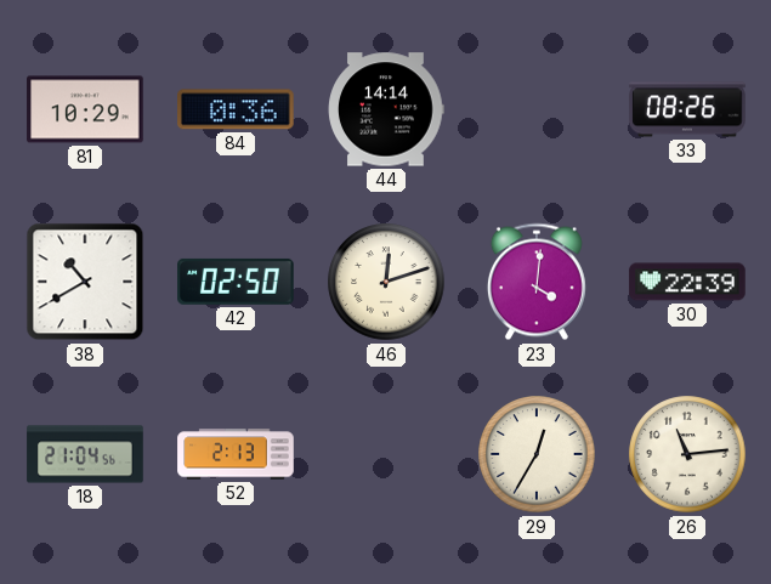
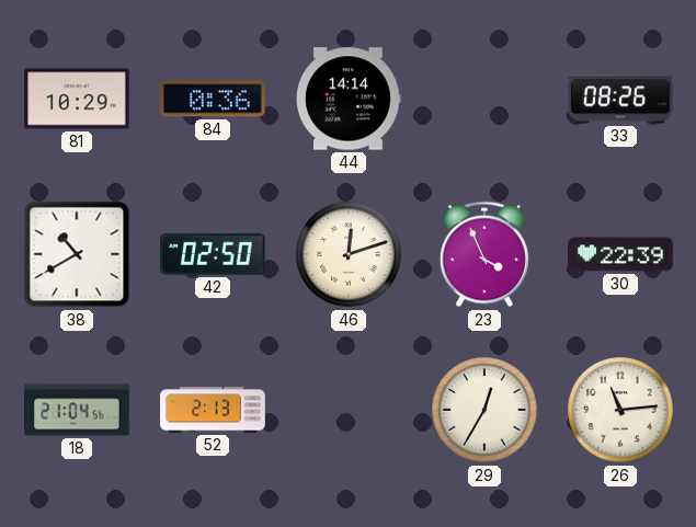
23: 4:01 -> 3:56
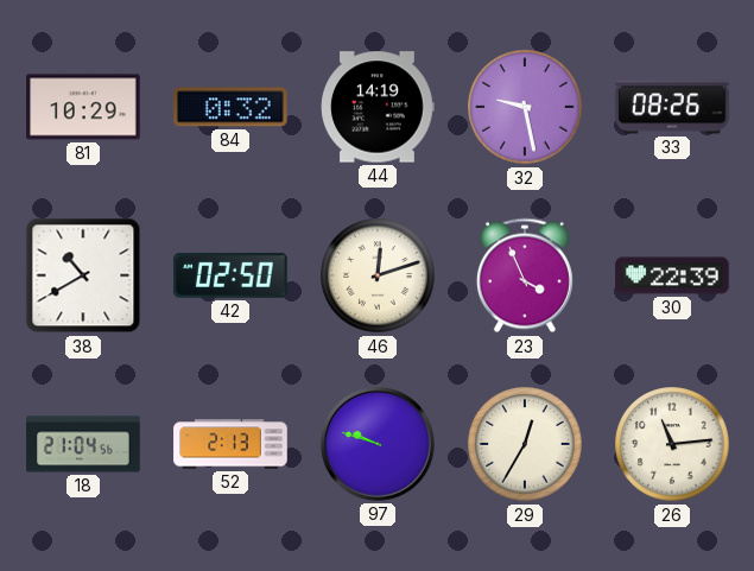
84: 0:36 -> 0:32
44: 14:14 -> 14:19
32: none -> 9:28
97: none -> 9:48
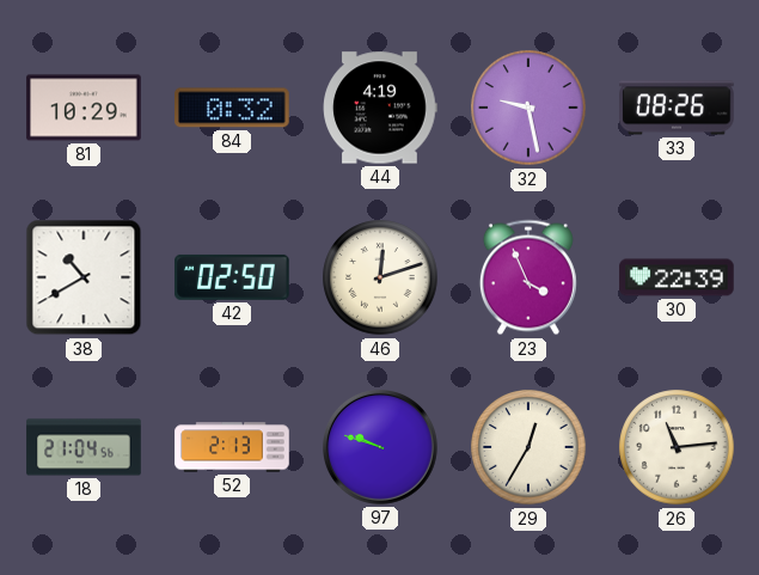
44: 14:19 -> 4:19
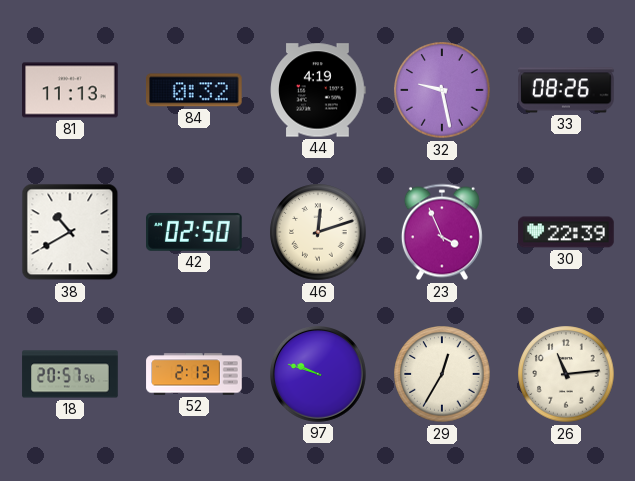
81: 10:29 -> 11:13
18: 21:04 -> 20:57
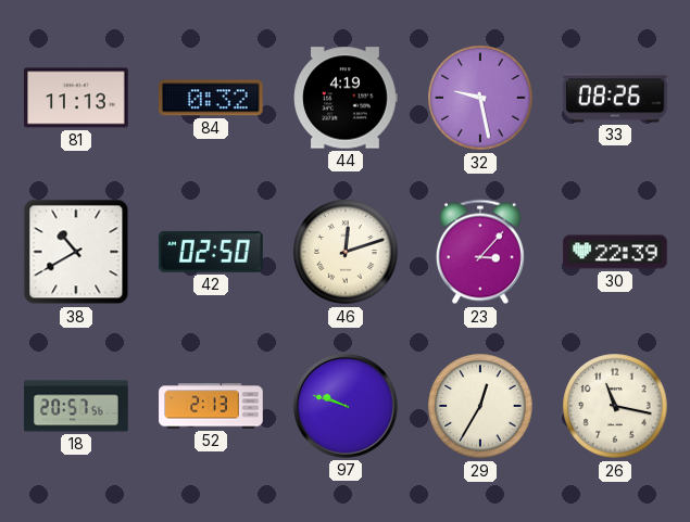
23: 3:56 -> 3:07
26: 11:14 -> 11:17
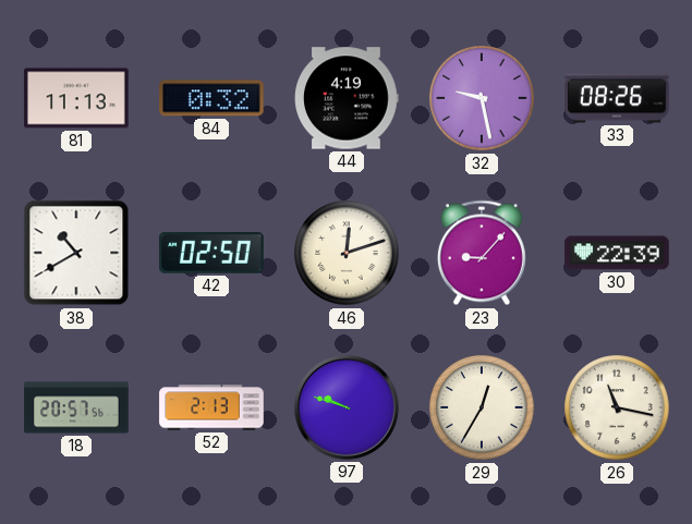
23: 3:07 -> 9:07
